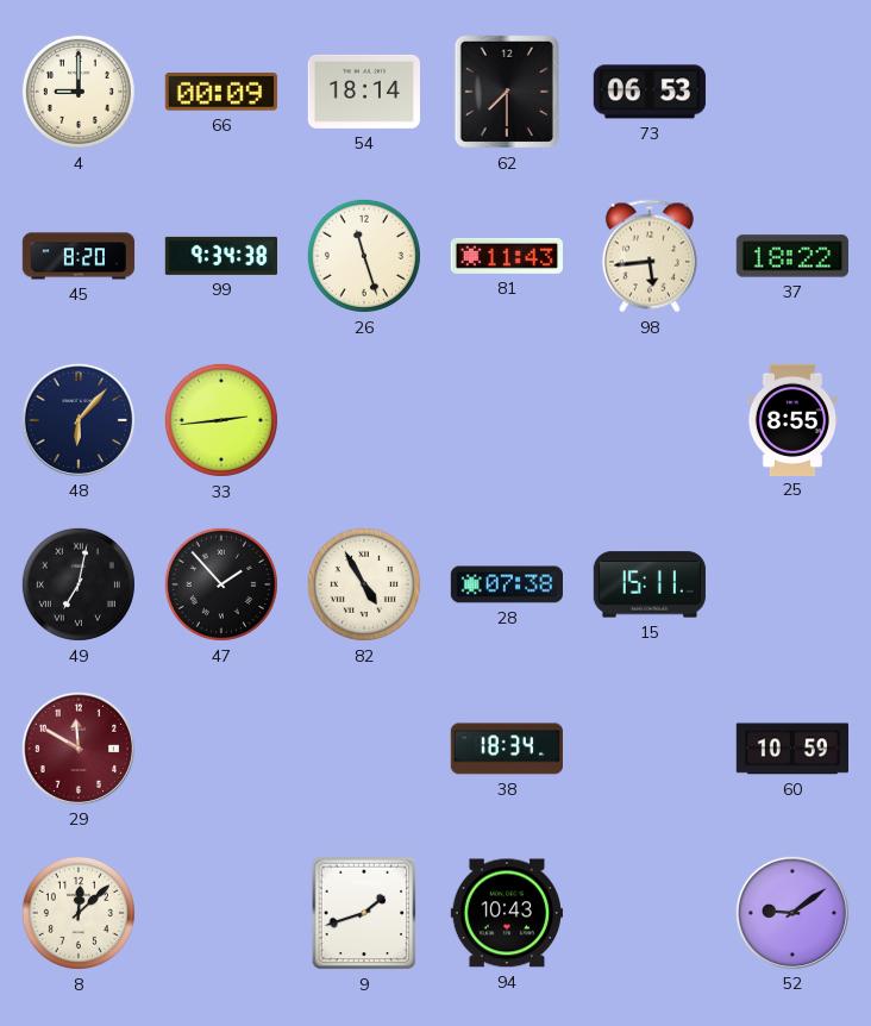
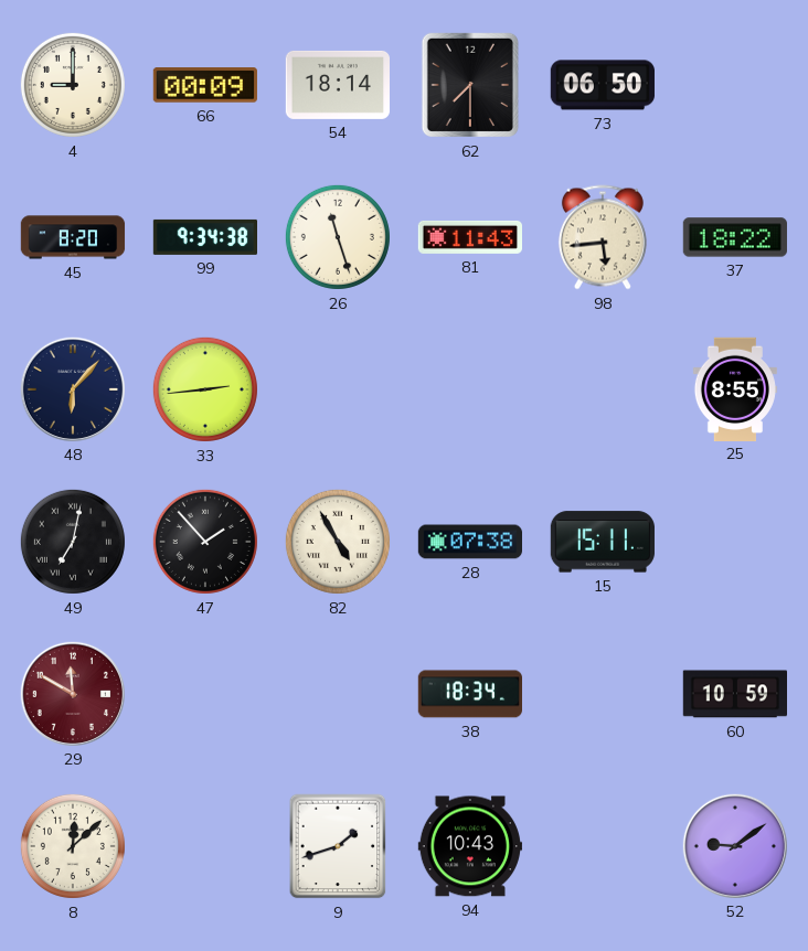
73: 06:53 -> 06:50
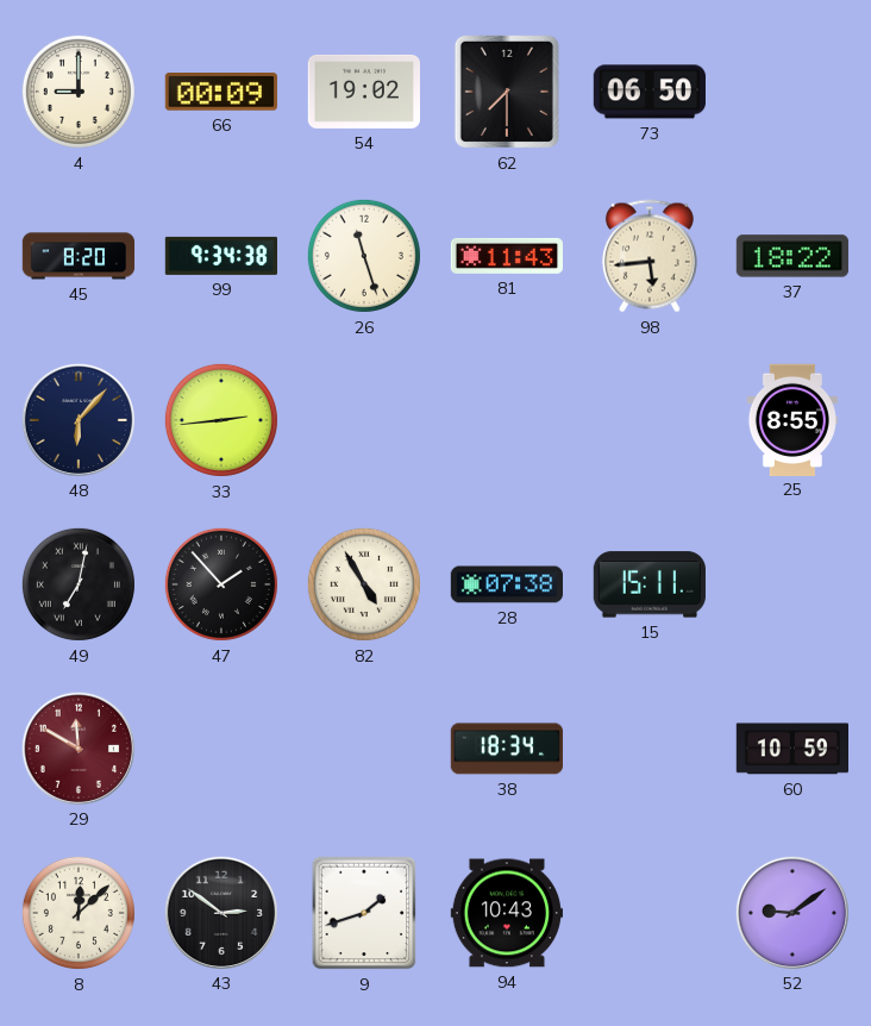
54: 18:14 -> 19:02
43: none -> 2:51
